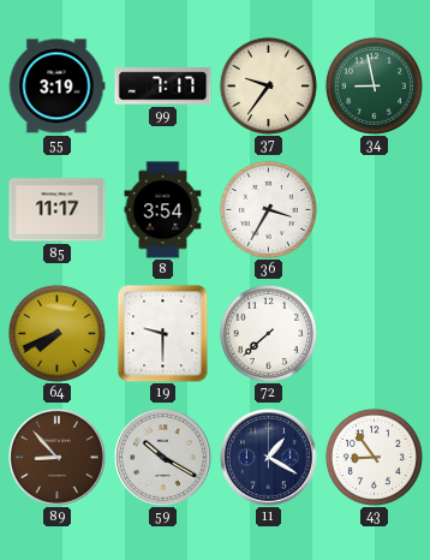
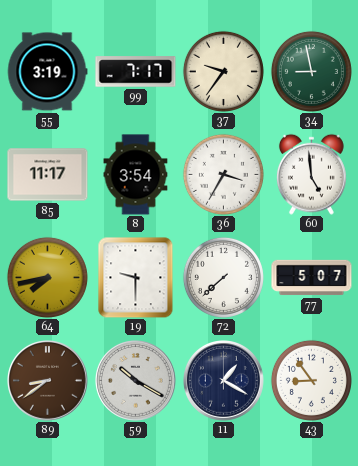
60: none -> 4:59
64: 7:41 -> 7:43
77: none -> 5:07
89: 8:53 -> 8:39
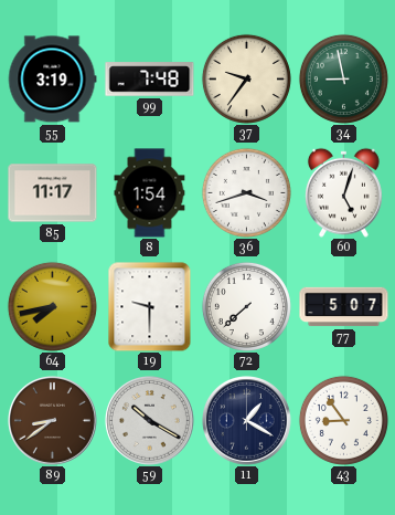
99: 7:17 -> 7:48
8: 3:54 -> 1:54
36: 3:35 -> 3:42
60: 4:59 -> 5:03
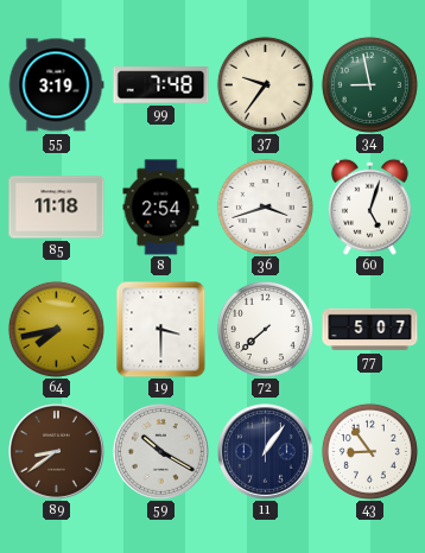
85: 11:17 -> 11:18
8: 1:54 -> 2:54
19: 9:30 -> 3:30
11: 1:20 -> 1:06
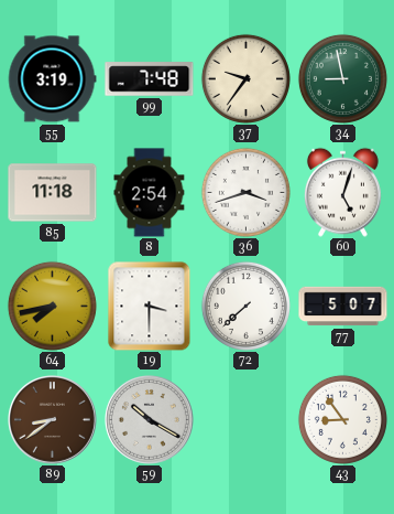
11: 1:06 -> none
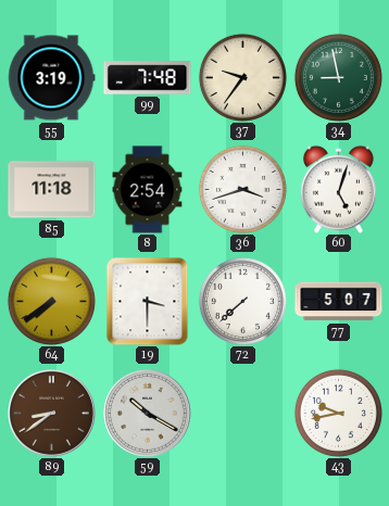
64: 7:43 -> 7:39
43: 8:54 -> 9:43
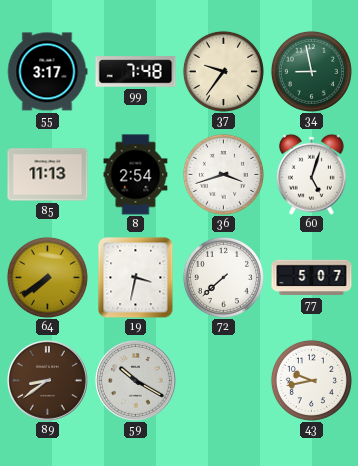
55: 3:19 -> 3:17
85: 11:18 -> 11:13
19: 3:30 -> 3:32
